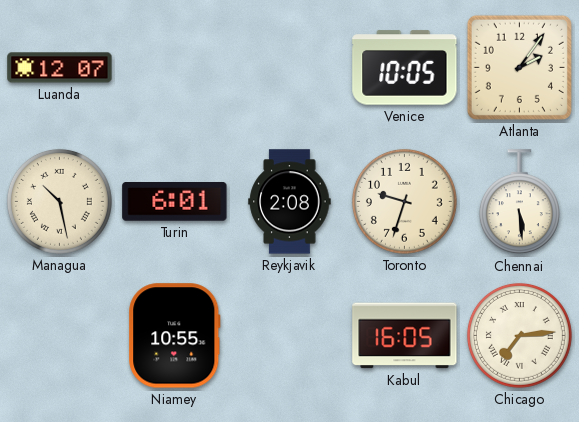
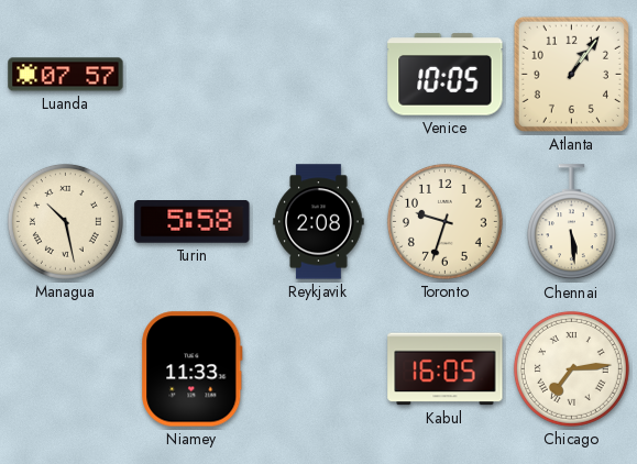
Luanda: 12:07 -> 07:57
Atlanta: 2:06 -> 1:06
Turin: 6:01 -> 5:58
Niamey: 10:55 -> 11:33
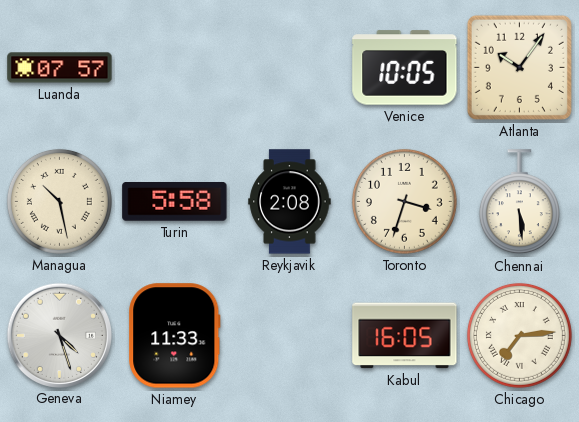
Atlanta: 1:06 -> 10:06
Toronto: 9:33 -> 3:33
Geneva: none -> 4:27
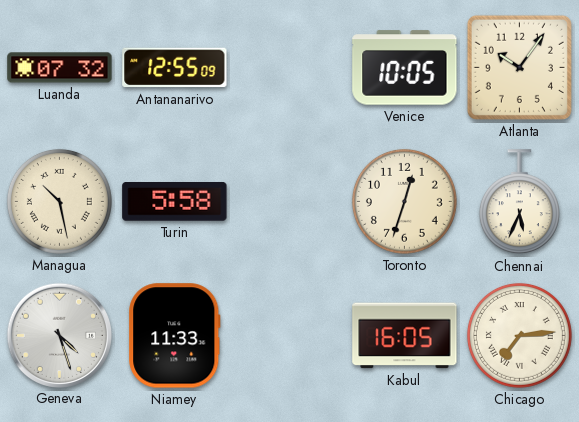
Luanda: 07:57 -> 07:32
Antananarivo: none -> 12:55
Reykjavik: 2:08 -> none
Toronto: 3:33 -> 12:33
Chennai: 5:29 -> 5:34
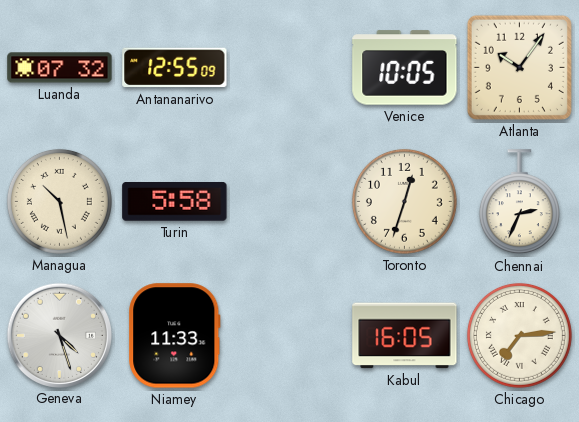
Chennai: 5:34 -> 2:34
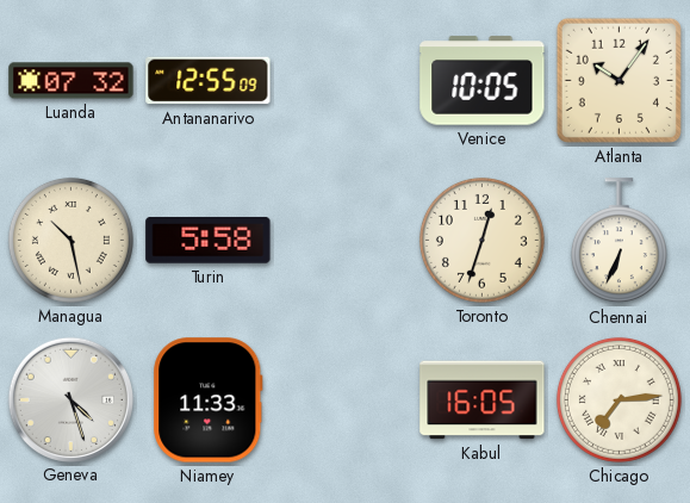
Chennai: 2:34 -> 6:34
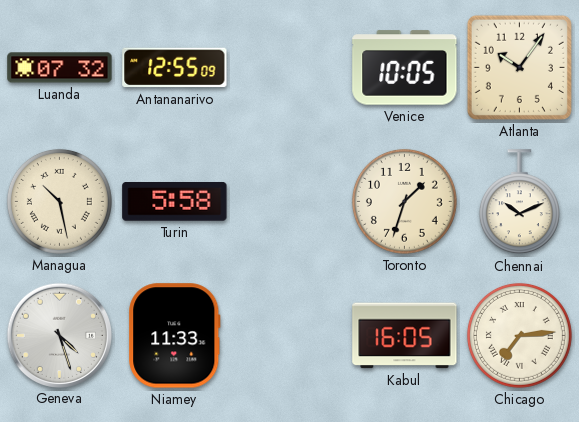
Toronto: 12:33 -> 1:33
Chennai: 6:34 -> 10:11
